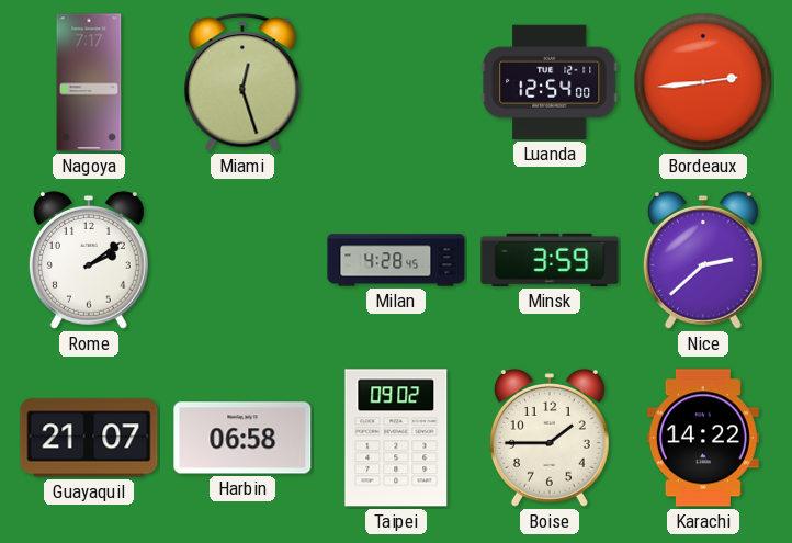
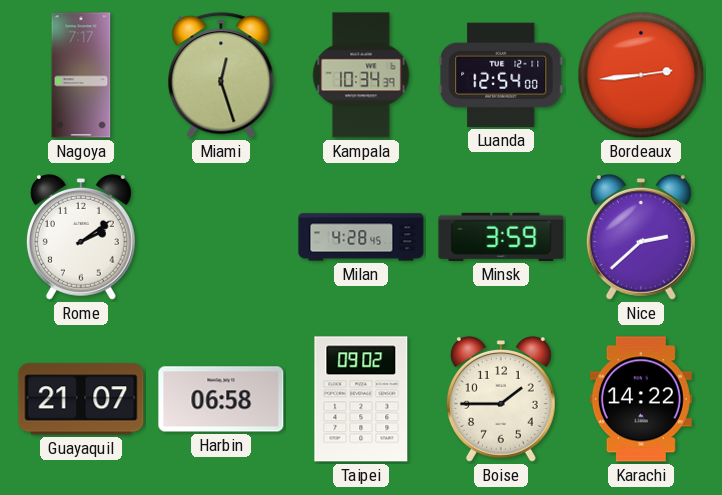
Kampala: none -> 10:34
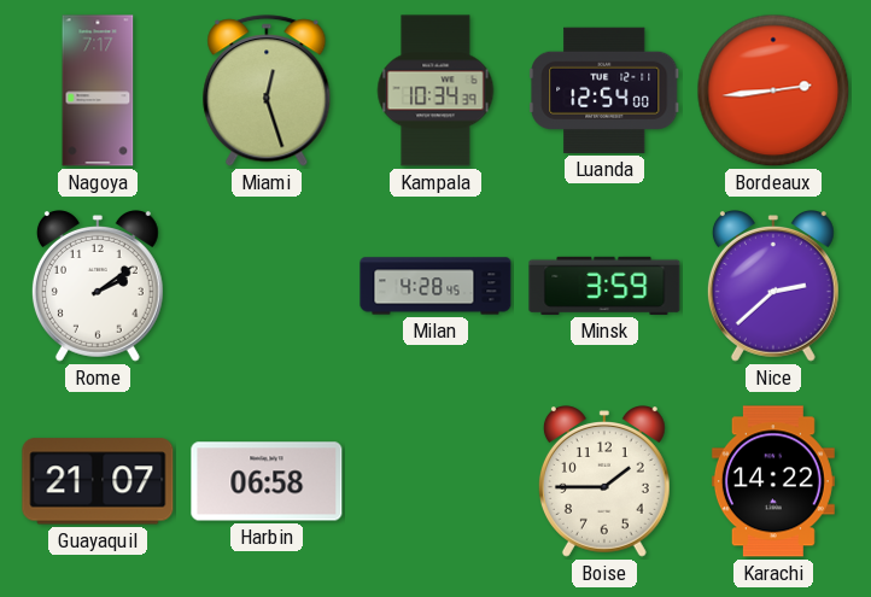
Taipei: 09:02 -> none
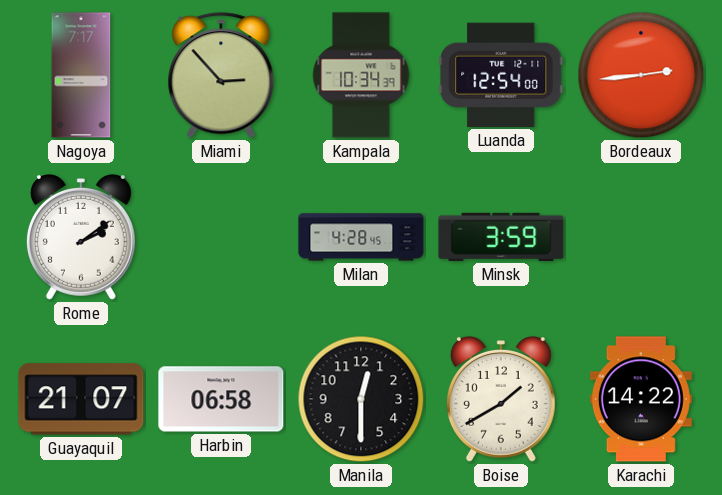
Miami: 12:27 -> 2:53
Nice: 2:38 -> none
Manila: none -> 12:30
Boise: 1:45 -> 1:40
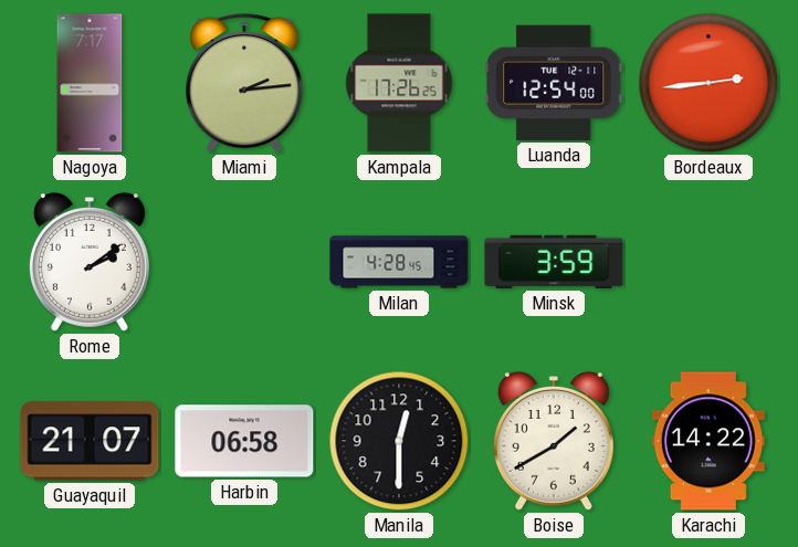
Miami: 2:53 -> 2:14
Kampala: 10:34 -> 17:26
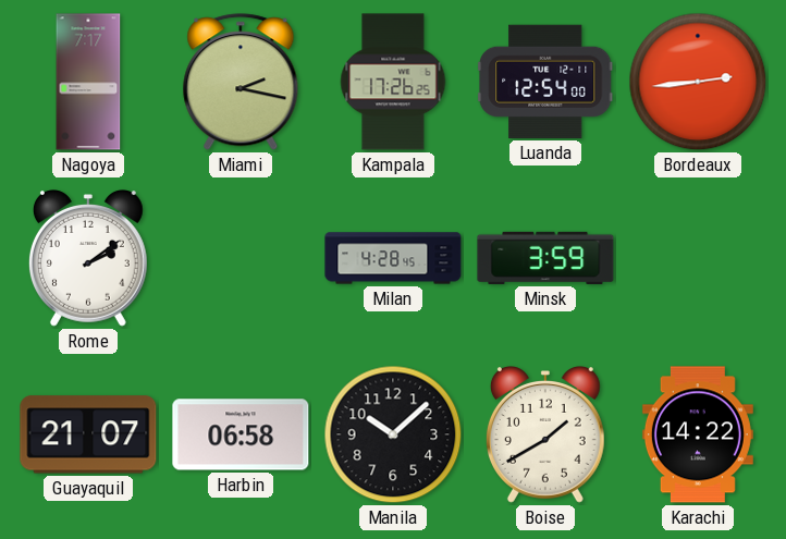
Miami: 2:14 -> 2:17
Manila: 12:30 -> 10:08
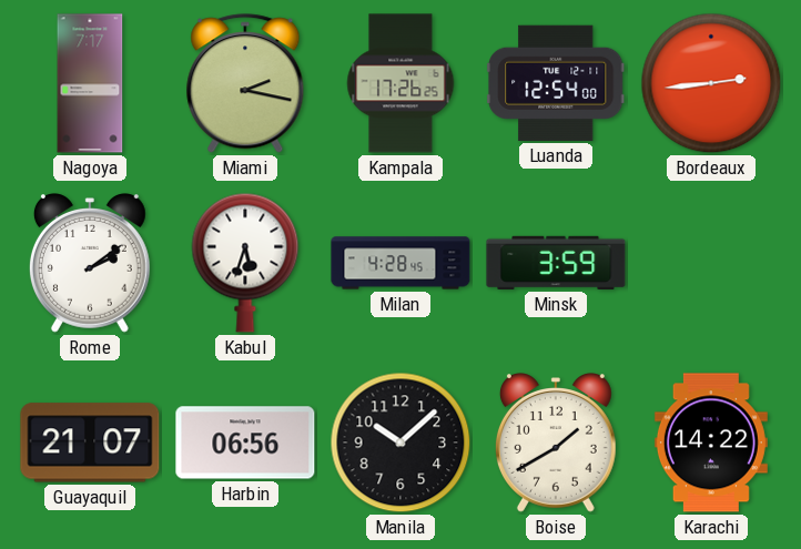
Kabul: none -> 5:33
Harbin: 06:58 -> 06:56
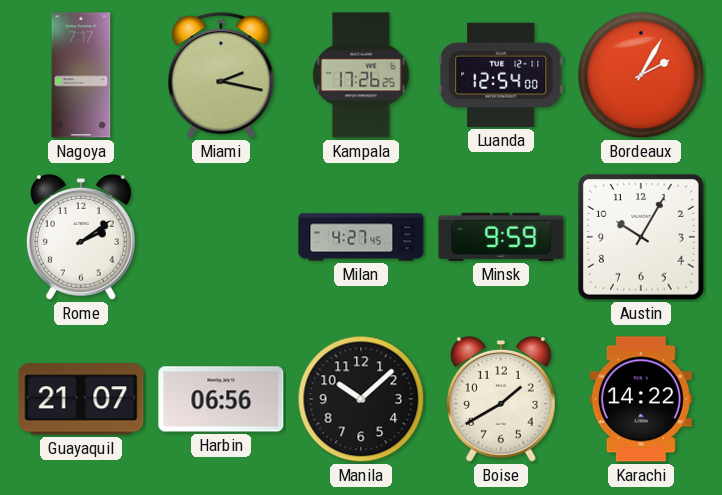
Bordeaux: 2:44 -> 2:05
Kabul: 5:33 -> none
Milan: 4:28 -> 4:27
Minsk: 3:59 -> 9:59
Austin: none -> 10:05
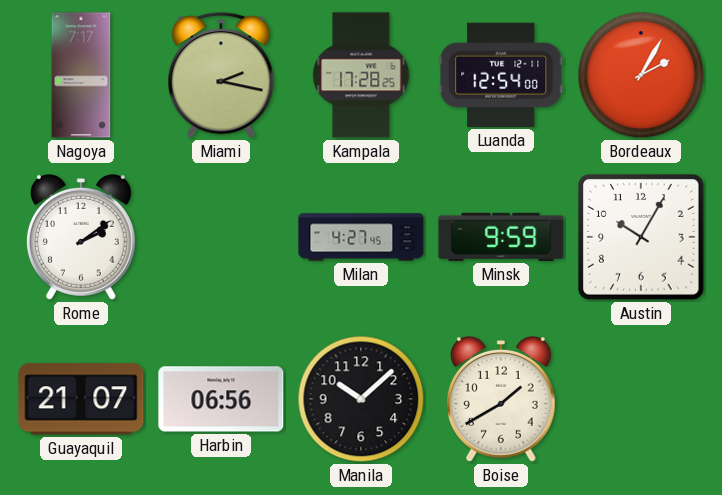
Kampala: 17:26 -> 17:28
Karachi: 14:22 -> none
